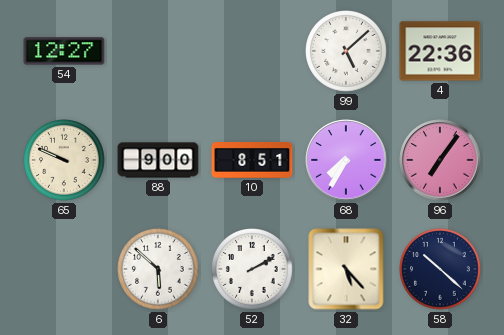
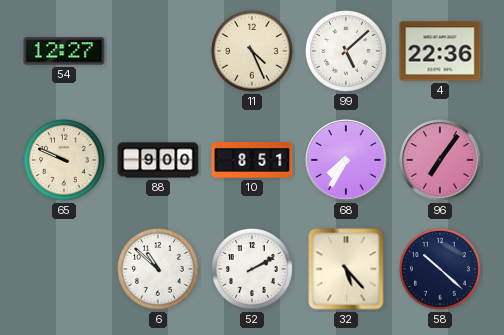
11: none -> 4:26
6: 5:52 -> 10:52
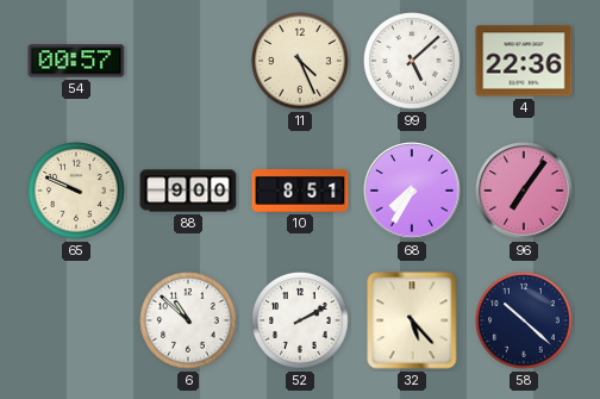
54: 12:27 -> 00:57
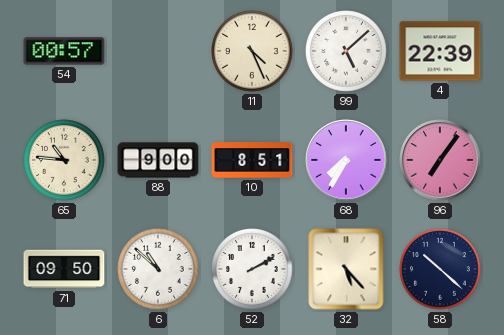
4: 22:36 -> 22:39
65: 9:49 -> 10:46
71: none -> 09:50
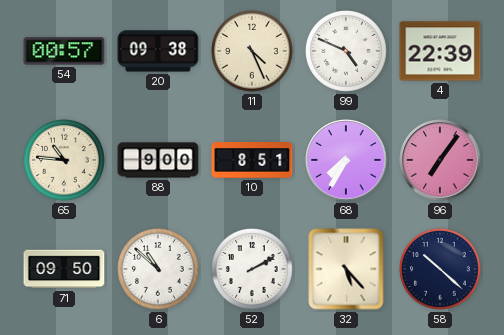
20: none -> 09:38
99: 5:08 -> 4:49
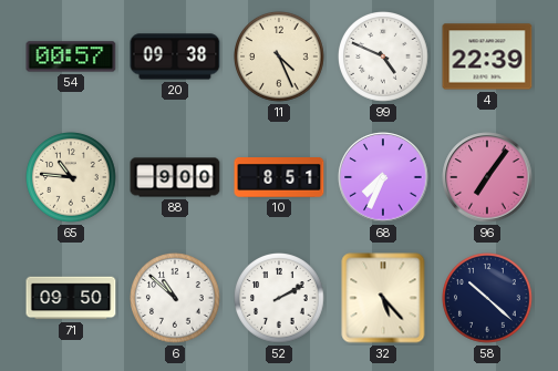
68: 7:35 -> 7:34
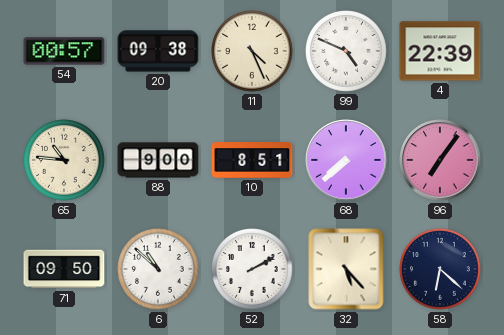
68: 7:34 -> 7:38
58: 10:22 -> 6:22
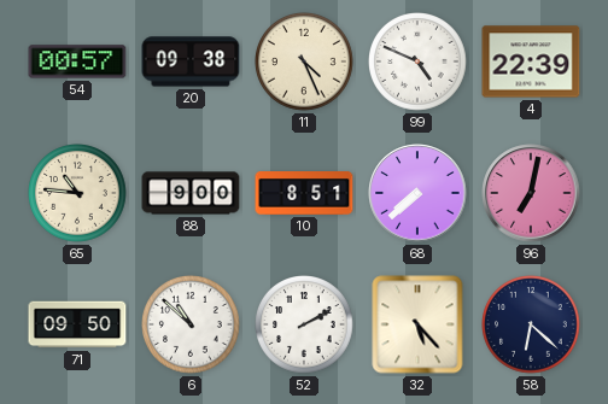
96: 7:06 -> 7:02
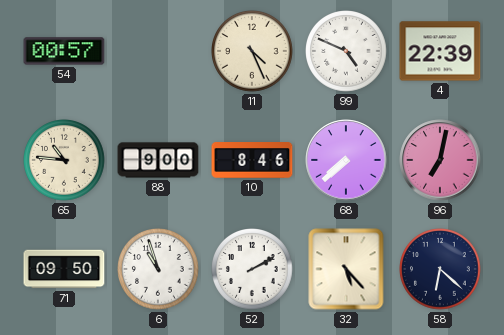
20: 09:38 -> none
10: 8:51 -> 8:46
6: 10:52 -> 10:57
